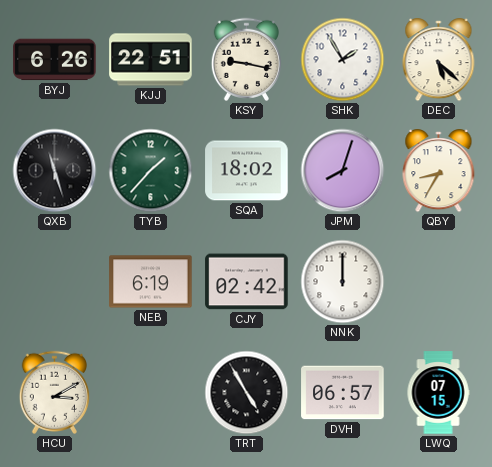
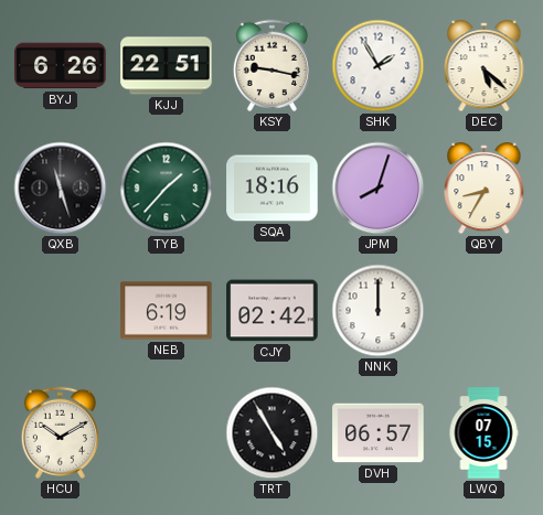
SQA: 18:02 -> 18:16
HCU: 3:10 -> 10:10
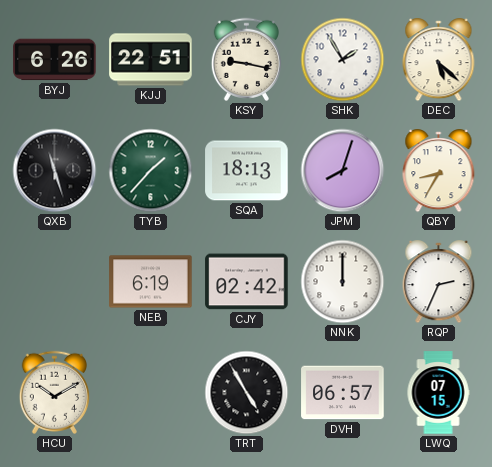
SQA: 18:16 -> 18:13
RQP: none -> 2:34
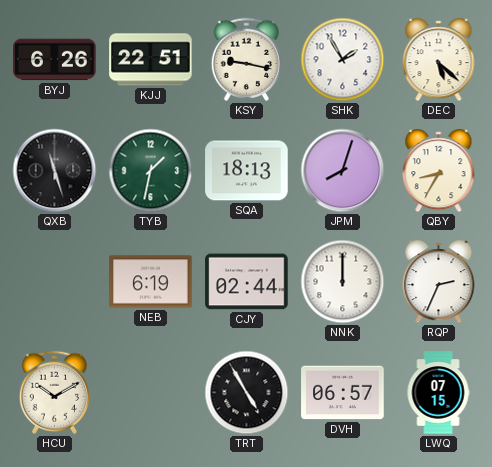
TYB: 1:37 -> 1:32
CJY: 02:42 -> 02:44
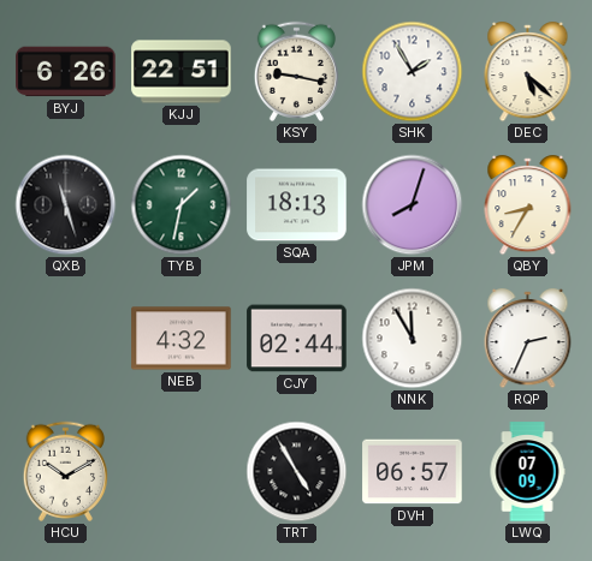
NEB: 6:19 -> 4:32
NNK: 12:00 -> 11:55
LWQ: 07:15 -> 07:09
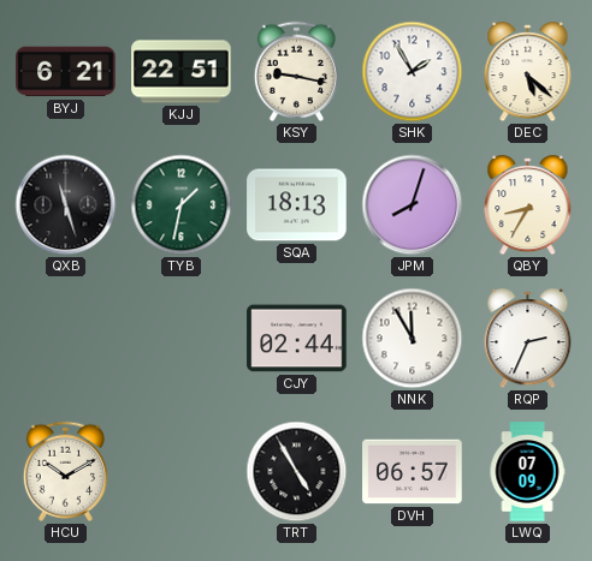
BYJ: 6:26 -> 6:21
NEB: 4:32 -> none
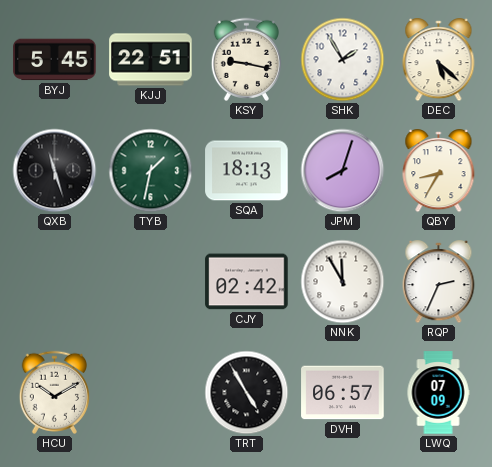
BYJ: 6:21 -> 5:45
CJY: 02:44 -> 02:42
